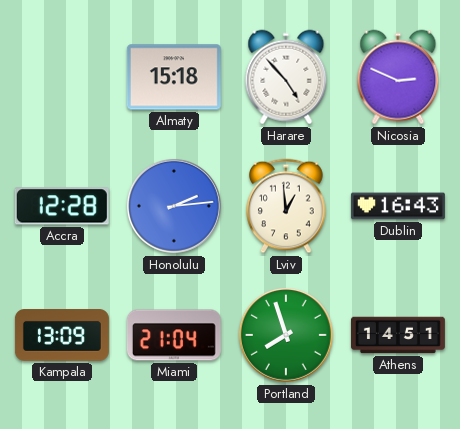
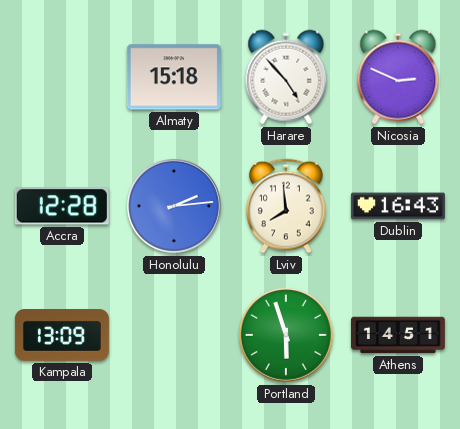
Lviv: 12:59 -> 7:59
Miami: 21:04 -> none
Portland: 7:57 -> 5:57
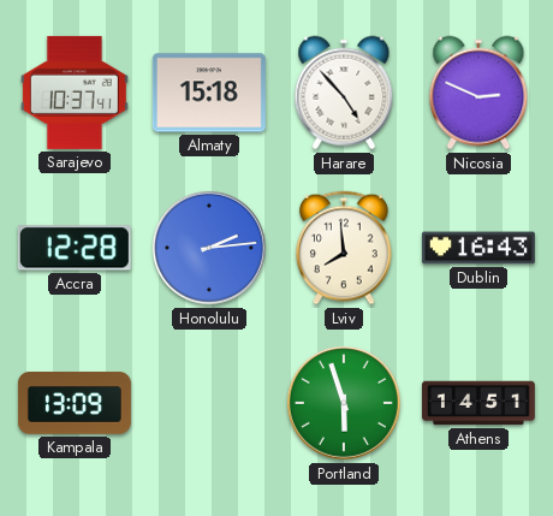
Sarajevo: none -> 10:37
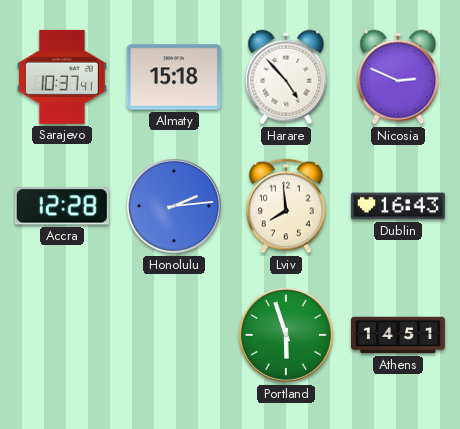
Kampala: 13:09 -> none
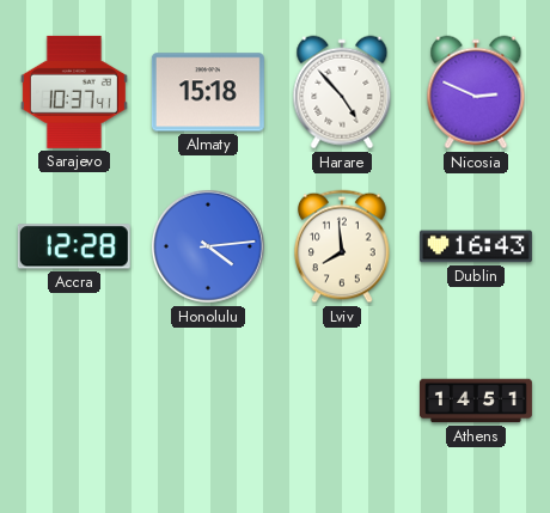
Honolulu: 2:14 -> 4:14
Portland: 5:57 -> none
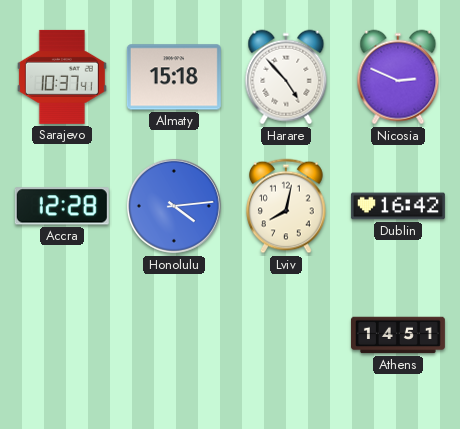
Lviv: 7:59 -> 8:02
Dublin: 16:43 -> 16:42
